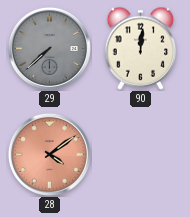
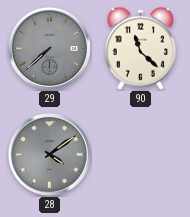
90: 12:01 -> 11:22
28 dial: salmon -> grey
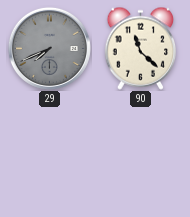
29: 7:38 -> 7:41
28: 4:09 -> none
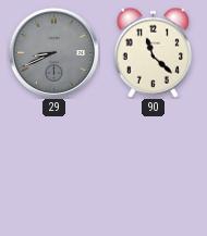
29: 7:41 -> 8:41
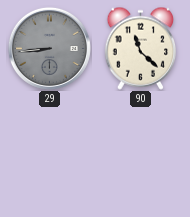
29: 8:41 -> 8:44
